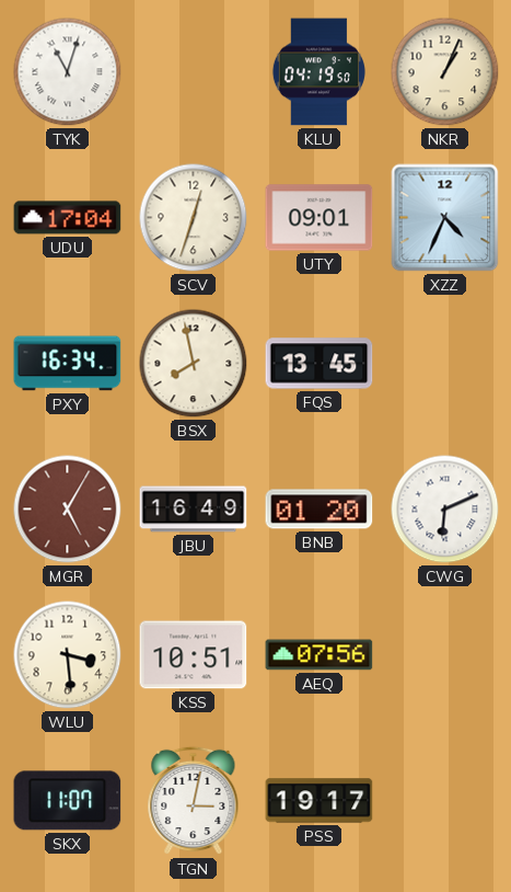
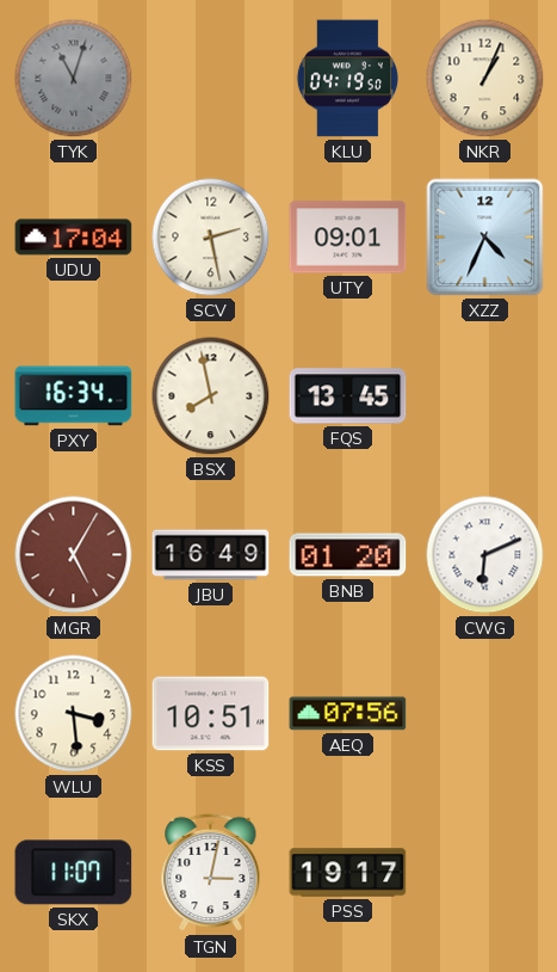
TYK dial: white -> grey
SCV: 12:33 -> 2:28
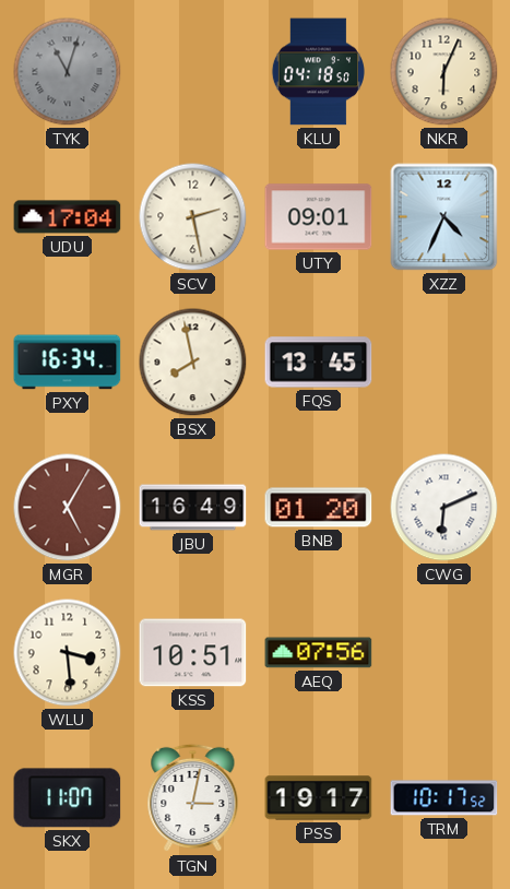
KLU: 04:19 -> 04:18
NKR: 1:04 -> 6:04
TRM: none -> 10:17
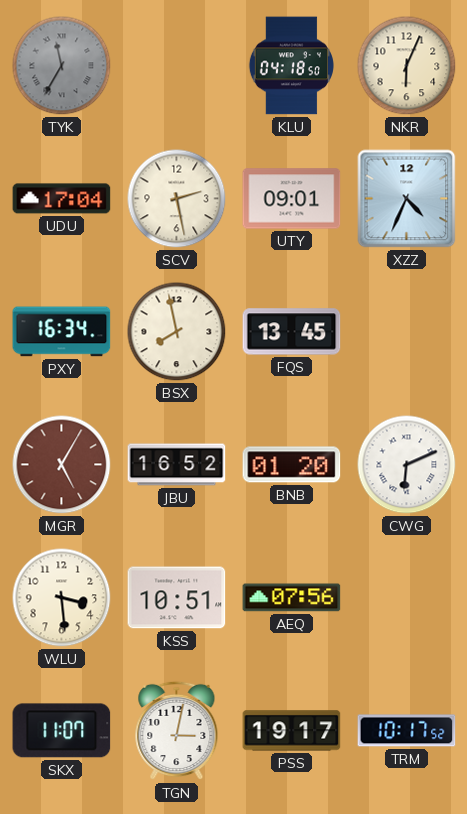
TYK: 11:03 -> 11:35
JBU: 16:49 -> 16:52
